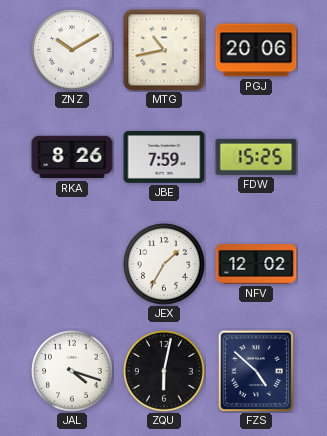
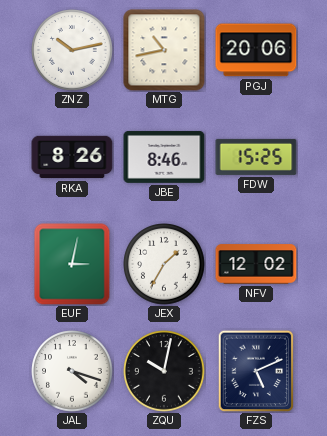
ZNZ: 10:10 -> 10:13
JBE: 7:59 -> 8:46
EUF: none -> 3:02
ZQU: 6:02 -> 10:02
FZS: 4:52 -> 5:11
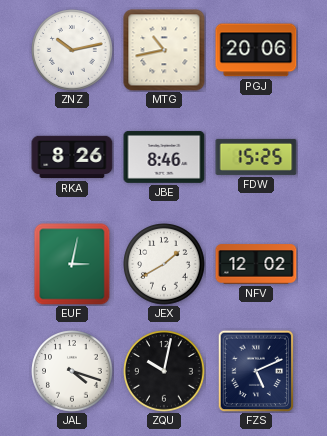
JEX: 1:35 -> 1:40
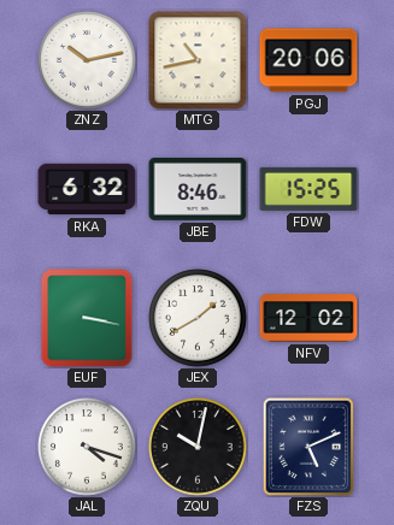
RKA: 8:26 -> 6:32
EUF: 3:02 -> 3:17
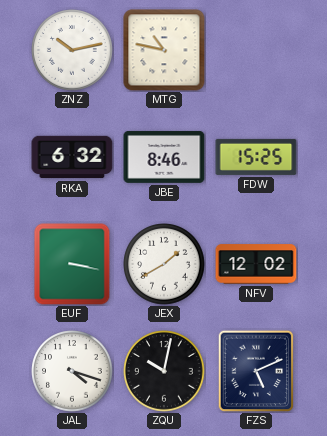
MTG: 10:43 -> 10:47
PGJ: 20:06 -> none
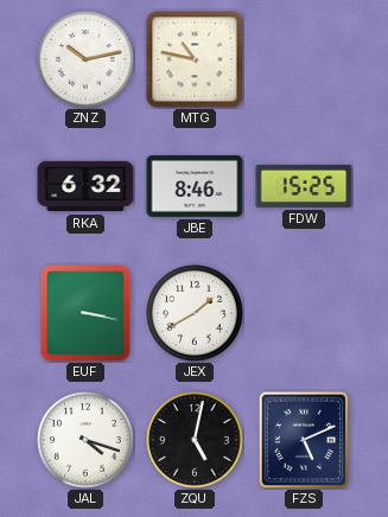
NFV: 12:02 -> none
ZQU: 10:02 -> 5:02
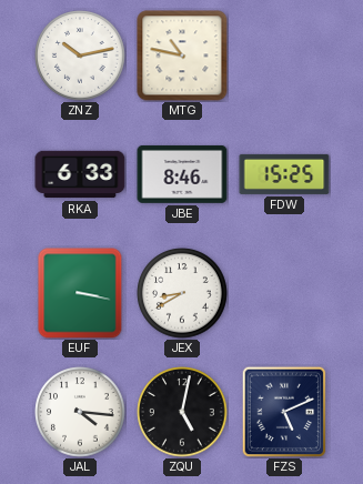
RKA: 6:32 -> 6:33
JEX: 1:40 -> 8:40
JAL: 4:18 -> 4:16
